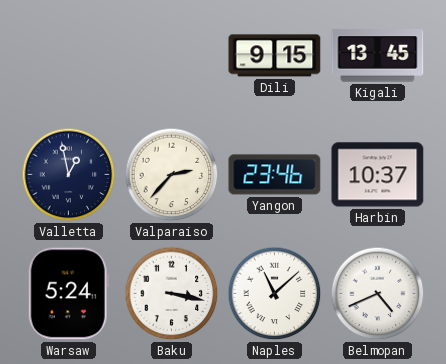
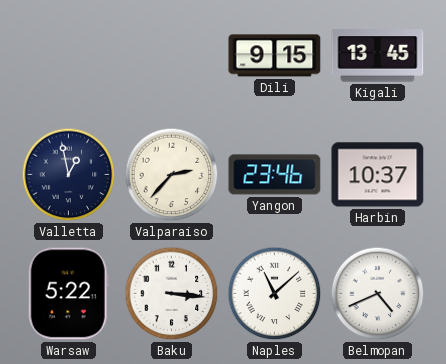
Warsaw: 5:24 -> 5:22
Baku: 3:17 -> 3:16
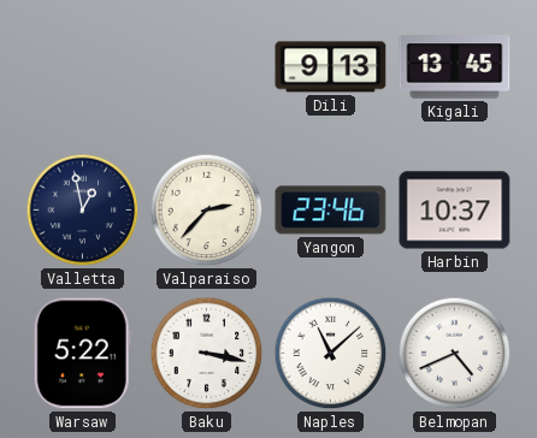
Dili: 9:15 -> 9:13
Baku: 3:16 -> 3:17
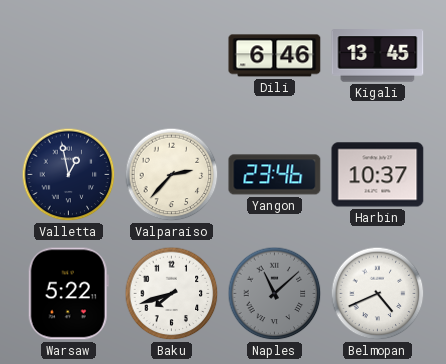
Dili: 9:13 -> 6:46
Baku: 3:17 -> 7:42
Naples dial: white -> grey
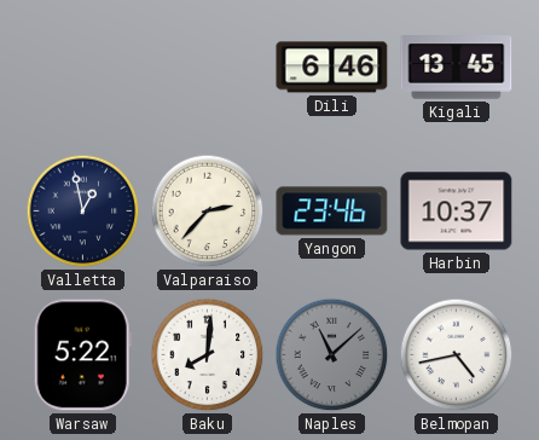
Baku: 7:42 -> 8:01
Belmopan: 4:41 -> 4:43
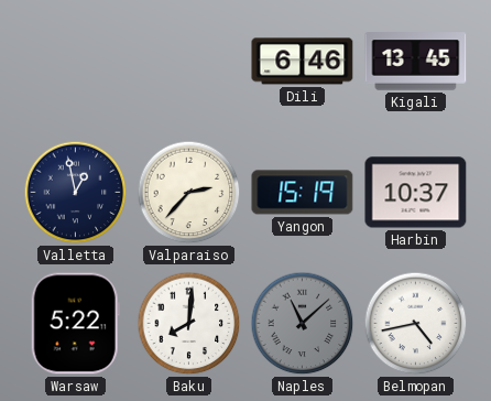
Yangon: 23:46 -> 15:19
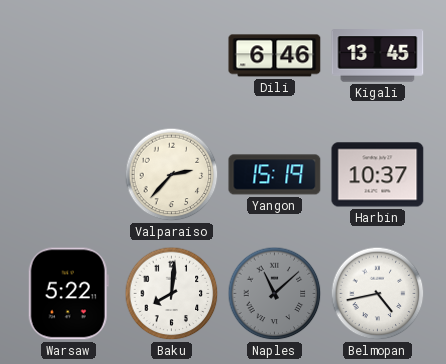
Valletta: 12:58 -> none
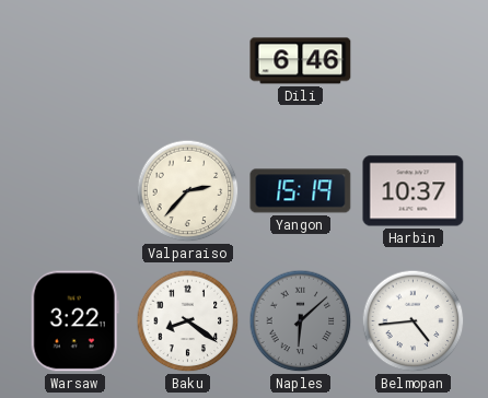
Kigali: 13:45 -> none
Warsaw: 5:22 -> 3:22
Baku: 8:01 -> 8:21
Naples: 11:08 -> 6:08
Belmopan: 4:43 -> 4:44
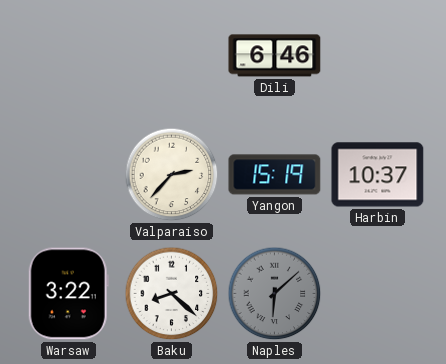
Baku: 8:21 -> 8:22
Belmopan: 4:44 -> none
